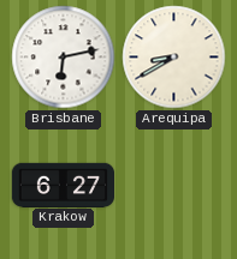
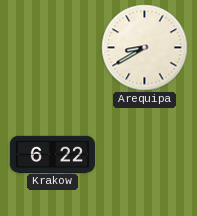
Brisbane: 6:13 -> none
Krakow: 6:27 -> 6:22
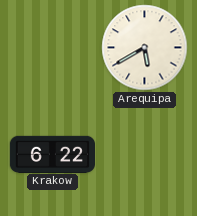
Arequipa: 8:40 -> 5:40
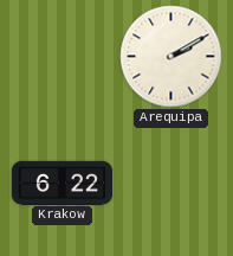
Arequipa: 5:40 -> 2:10
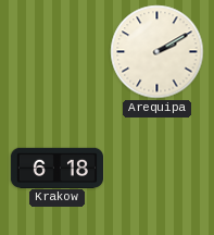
Krakow: 6:22 -> 6:18
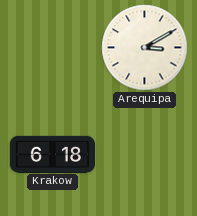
Arequipa: 2:10 -> 3:10
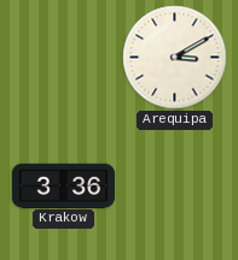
Krakow: 6:18 -> 3:36
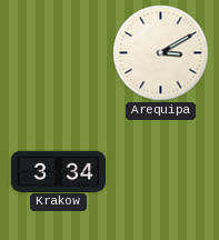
Krakow: 3:36 -> 3:34
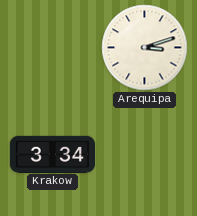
Arequipa: 3:10 -> 3:12
